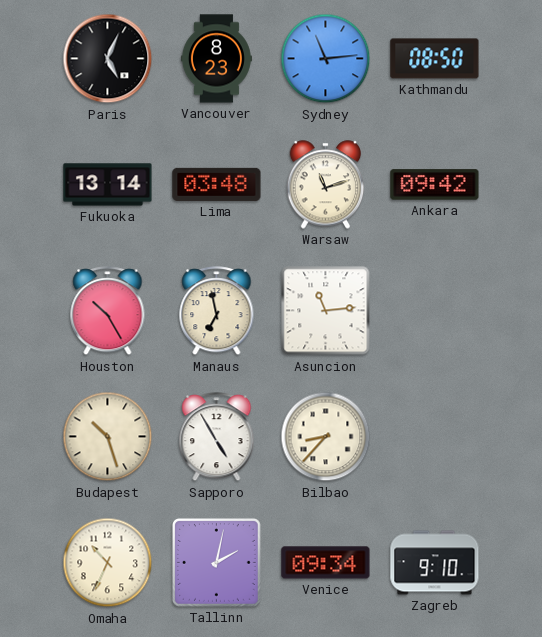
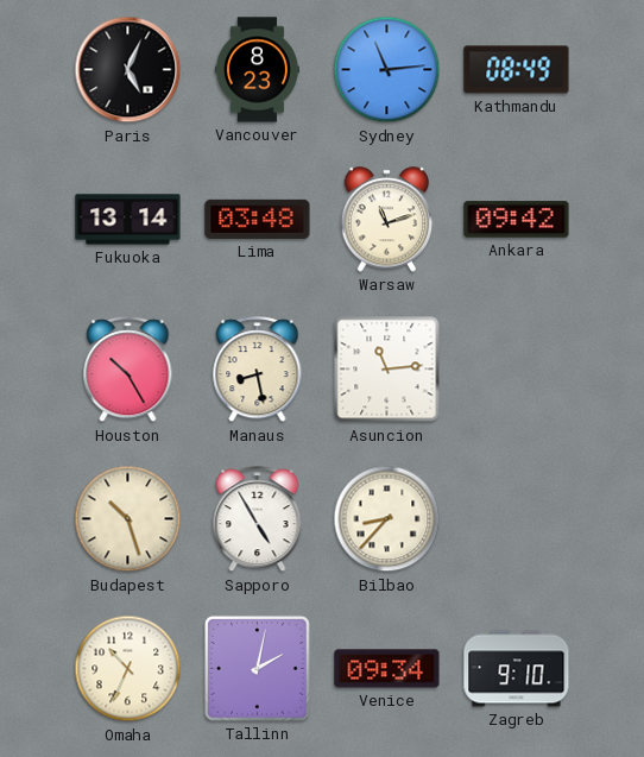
Kathmandu: 08:50 -> 08:49
Manaus: 6:58 -> 8:28
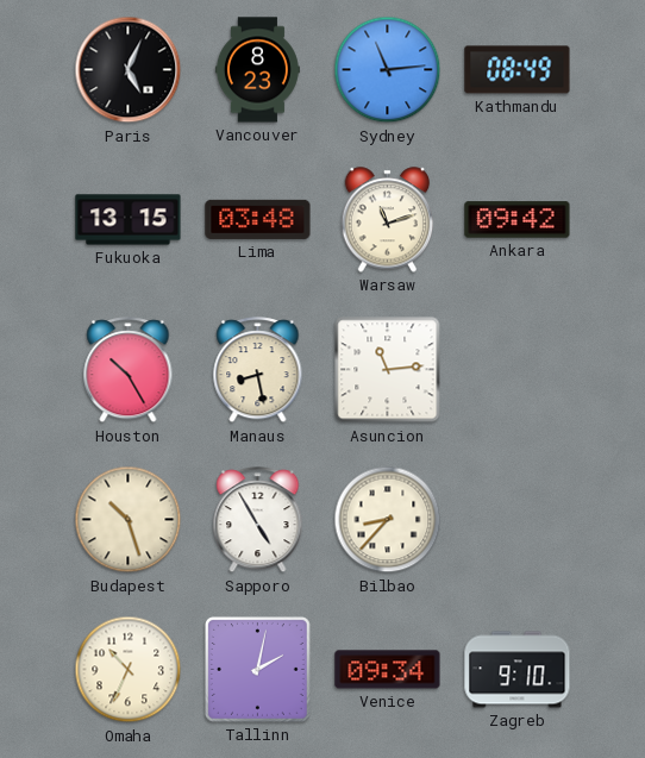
Fukuoka: 13:14 -> 13:15
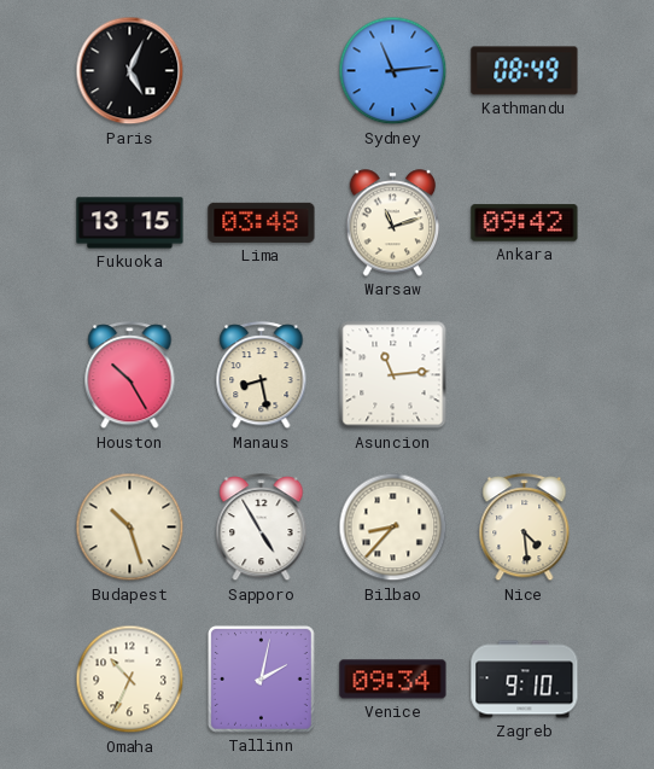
Vancouver: 8:23 -> none
Nice: none -> 4:29
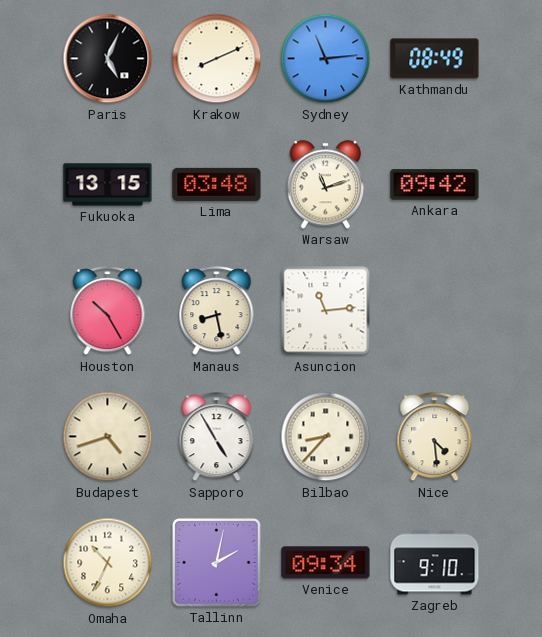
Krakow: none -> 8:11
Budapest: 10:27 -> 4:42
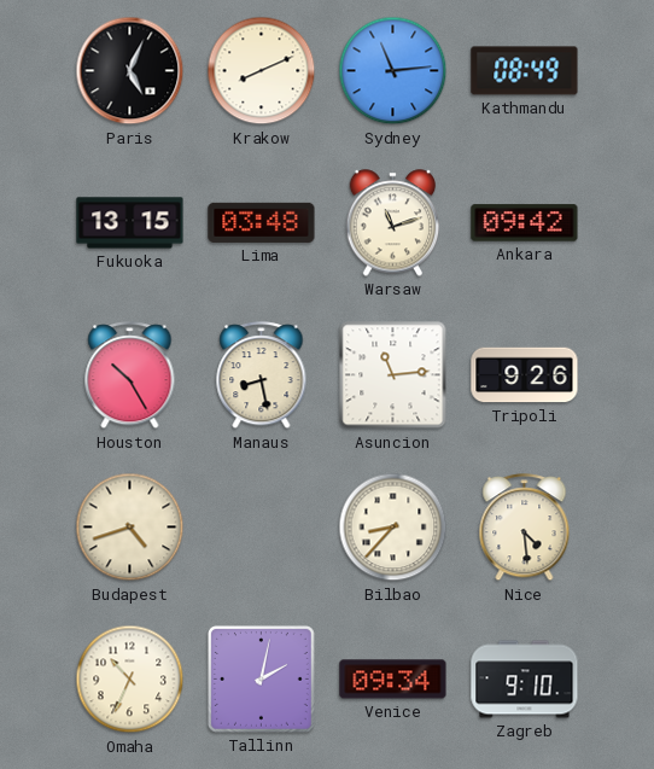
Tripoli: none -> 9:26
Sapporo: 4:55 -> none
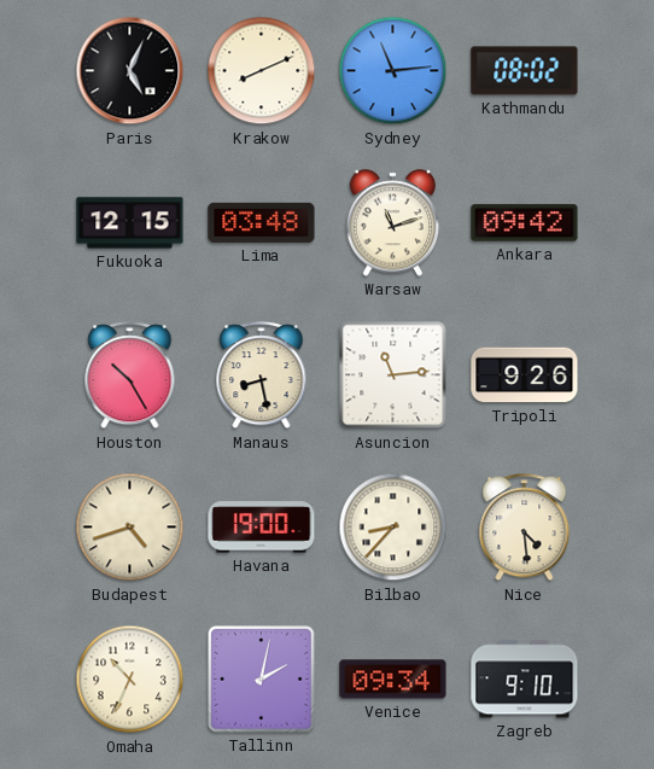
Kathmandu: 08:49 -> 08:02
Fukuoka: 13:15 -> 12:15
Havana: none -> 19:00
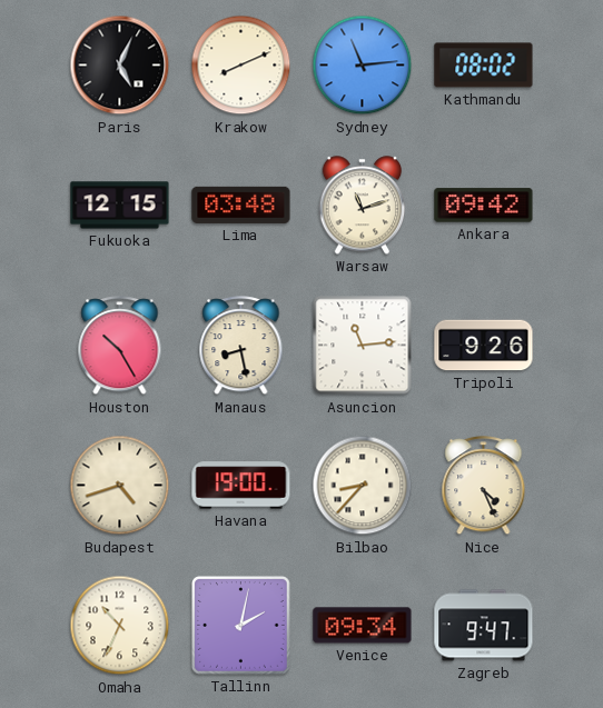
Nice: 4:29 -> 4:26
Zagreb: 9:10 -> 9:47
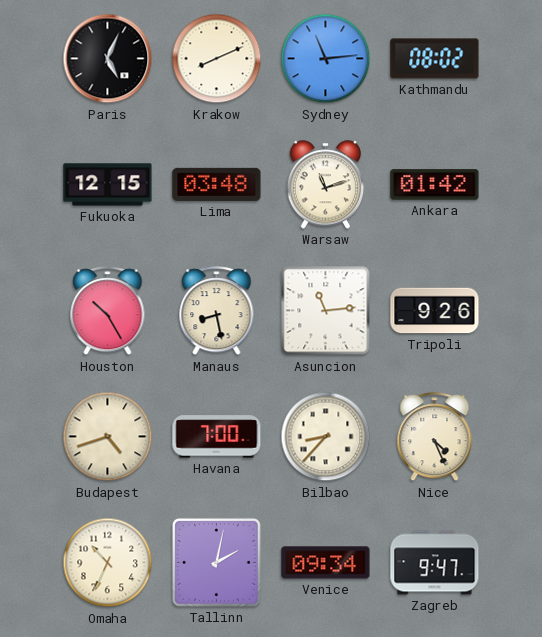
Ankara: 09:42 -> 01:42
Havana: 19:00 -> 7:00
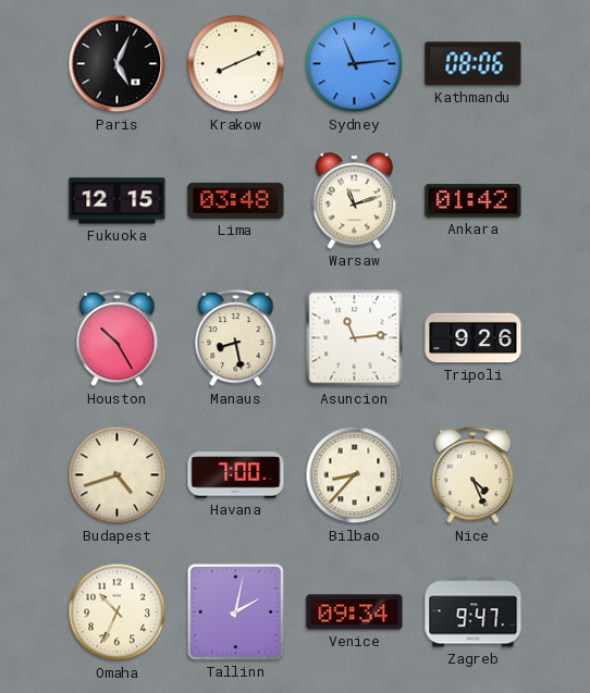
Kathmandu: 08:02 -> 08:06
